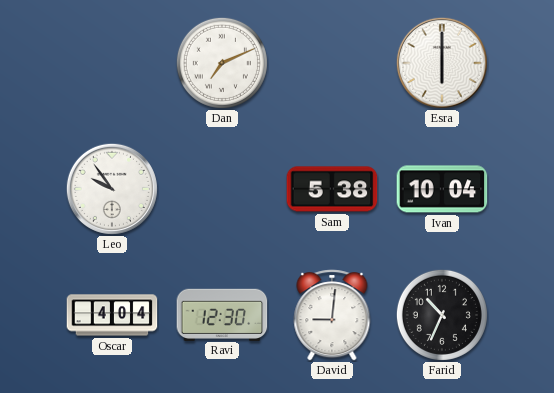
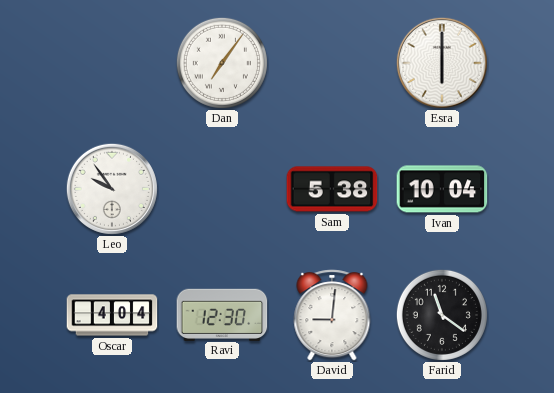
Dan: 7:11 -> 7:06
Farid: 10:34 -> 11:21
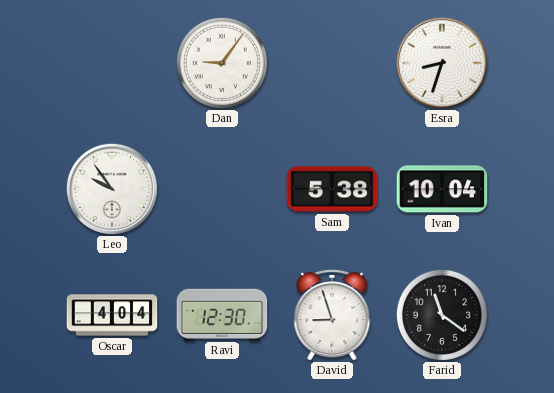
Dan: 7:06 -> 9:06
Esra: 6:00 -> 8:33
David: 9:01 -> 8:57
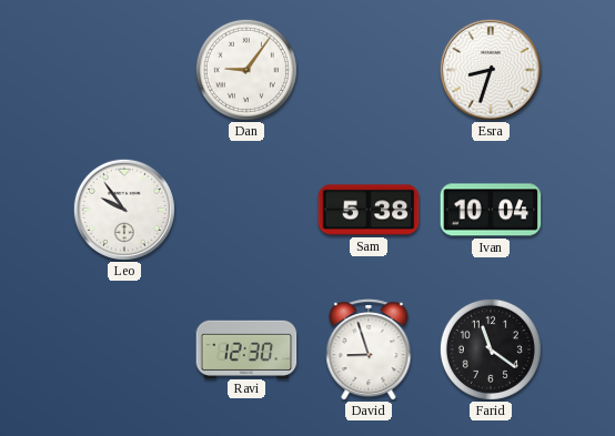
Oscar: 4:04 -> none
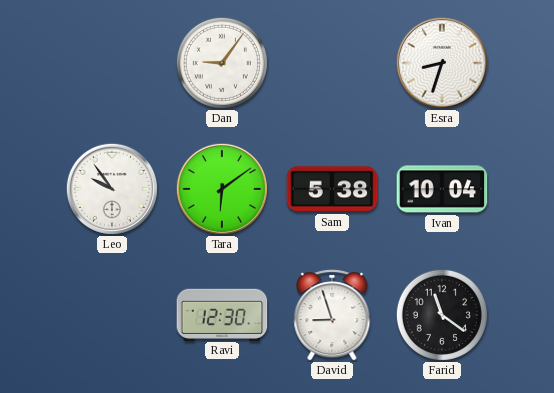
Tara: none -> 6:09
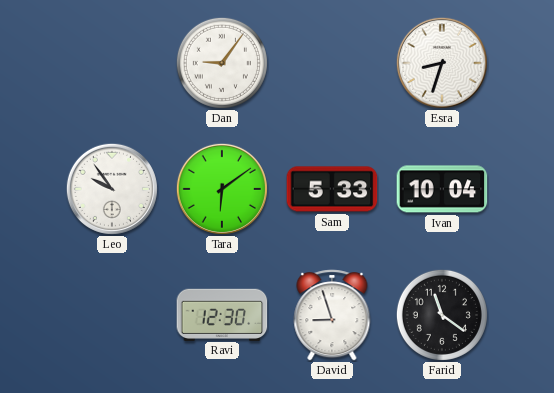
Sam: 5:38 -> 5:33
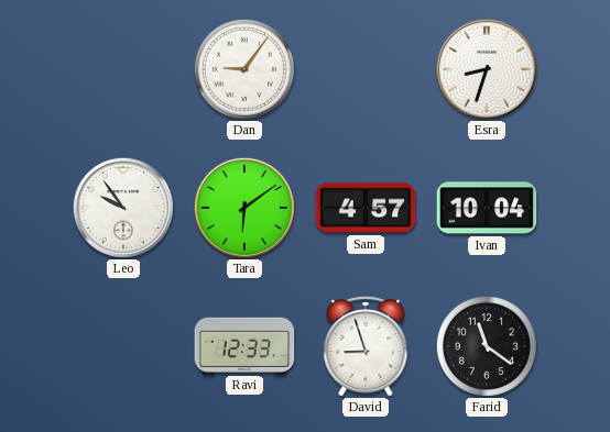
Sam: 5:33 -> 4:57
Ravi: 12:30 -> 12:33
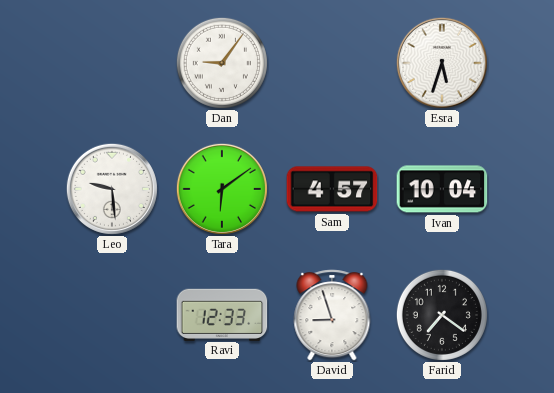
Esra: 8:33 -> 5:33
Leo: 9:54 -> 9:29
Farid: 11:21 -> 7:21
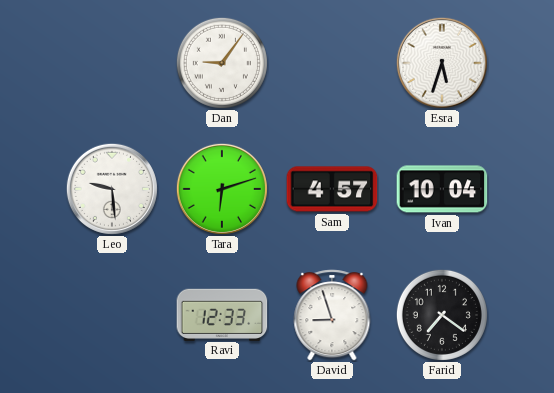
Tara: 6:09 -> 6:12
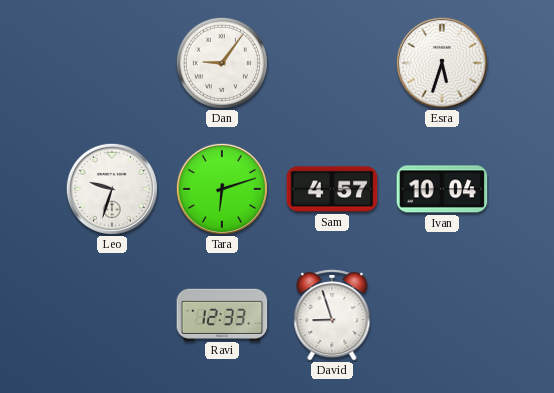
Leo: 9:29 -> 9:33
Farid: 7:21 -> none
